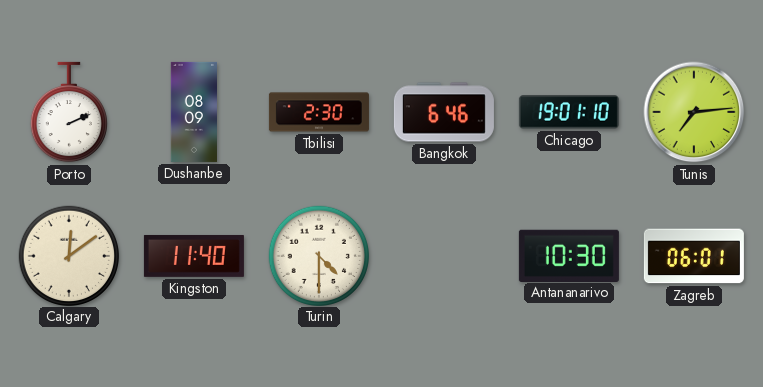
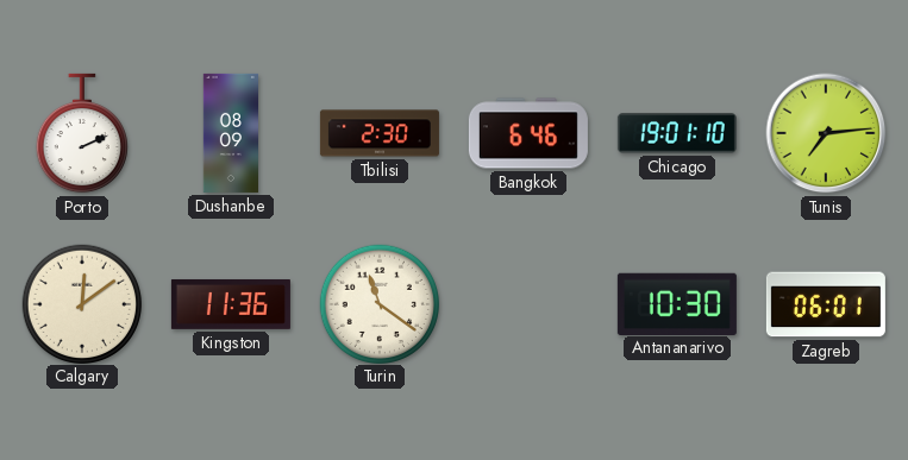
Kingston: 11:40 -> 11:36
Turin: 4:30 -> 11:21
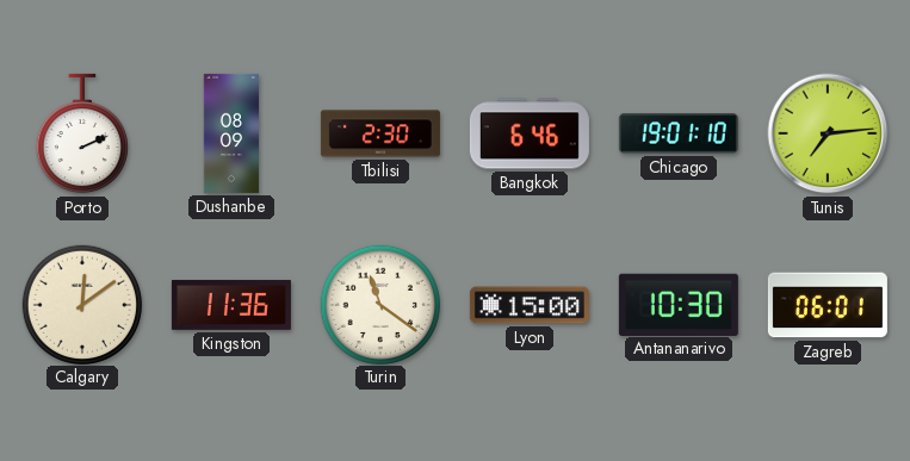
Lyon: none -> 15:00
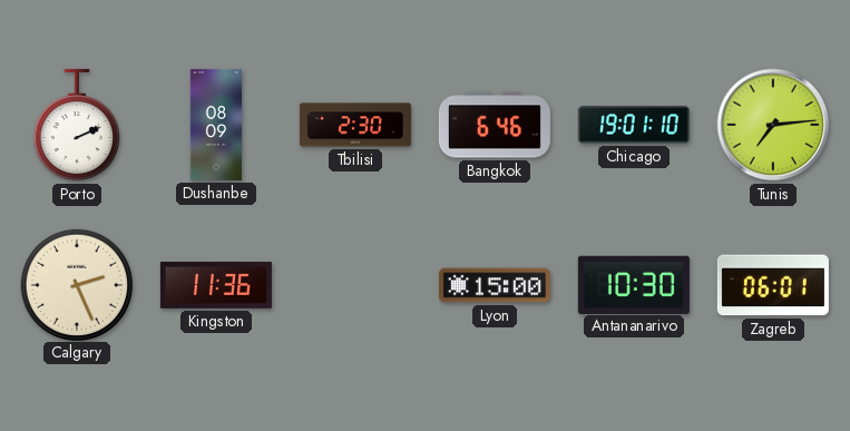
Calgary: 12:09 -> 2:26
Turin: 11:21 -> none
